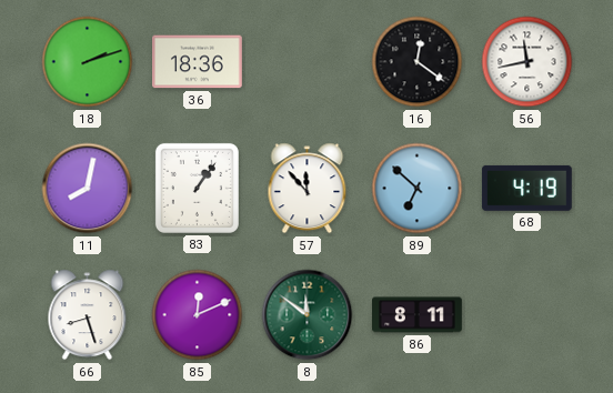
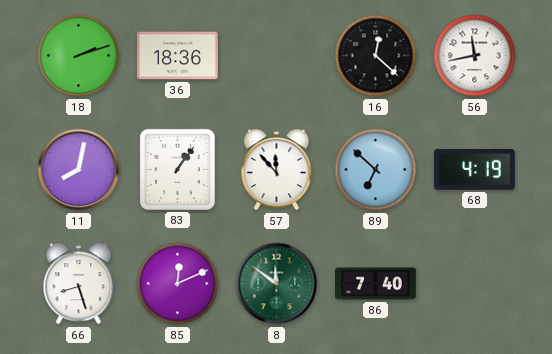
16: 12:21 -> 12:22
86: 8:11 -> 7:40
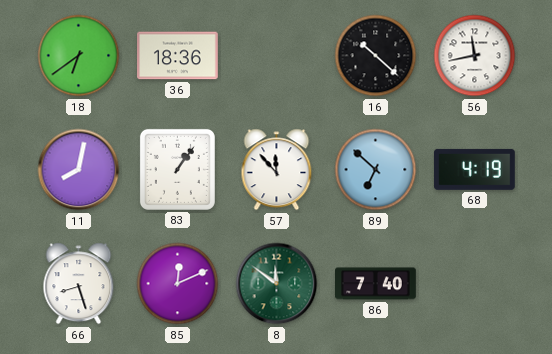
18: 2:12 -> 6:39
16: 12:22 -> 10:22
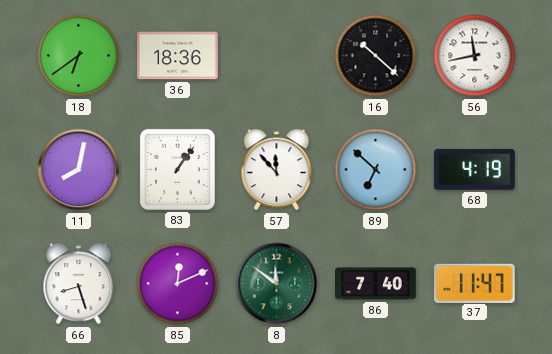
37: none -> 11:47
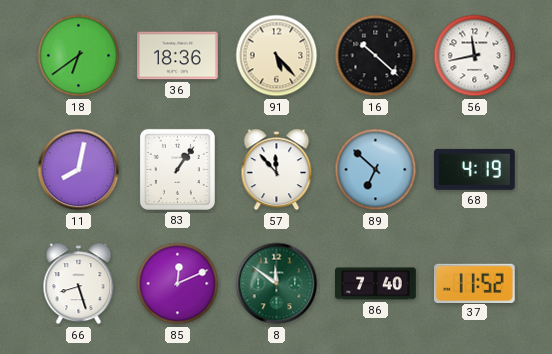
91: none -> 5:23
37: 11:47 -> 11:52
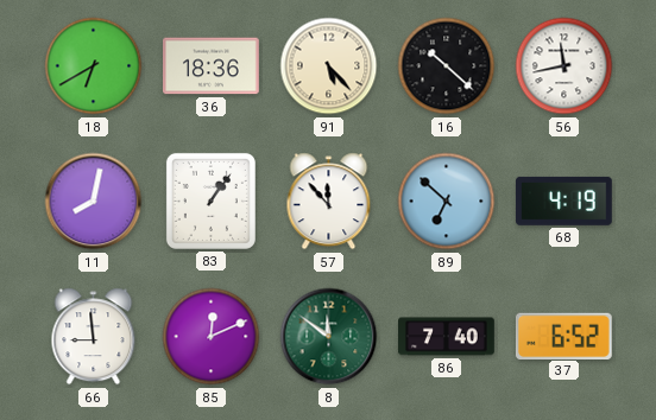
18: 6:39 -> 6:40
66: 8:27 -> 8:59
37: 11:52 -> 6:52
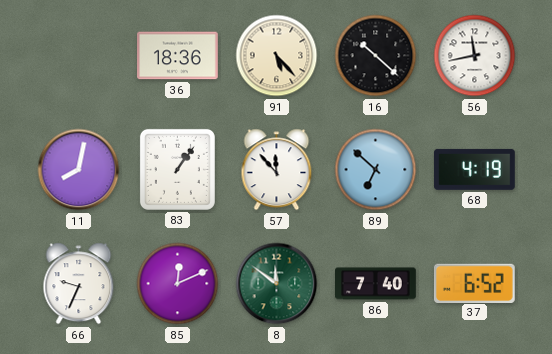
18: 6:40 -> none
66: 8:59 -> 9:34
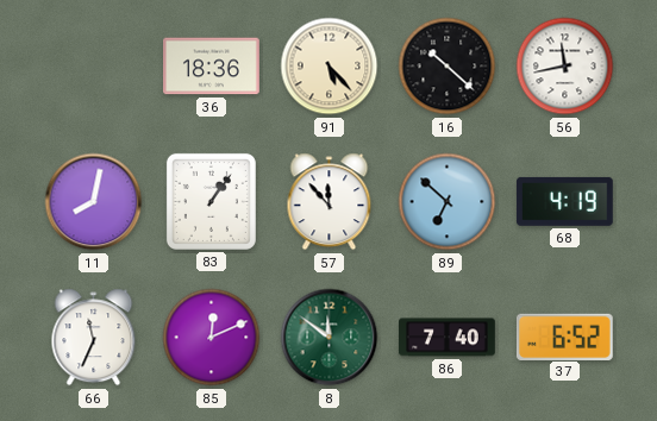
66: 9:34 -> 11:34
